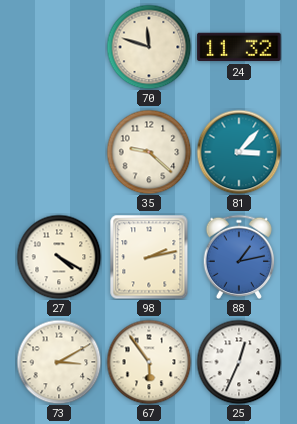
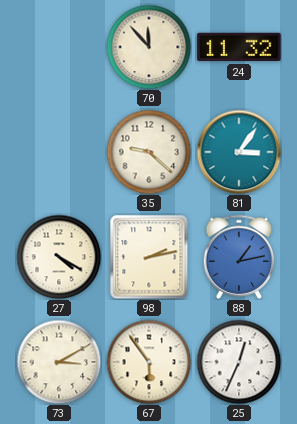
70: 11:48 -> 11:53
81: 3:07 -> 3:06
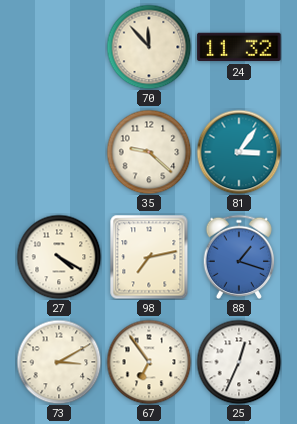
98: 2:13 -> 7:13
88: 1:13 -> 1:18
67: 5:54 -> 6:54
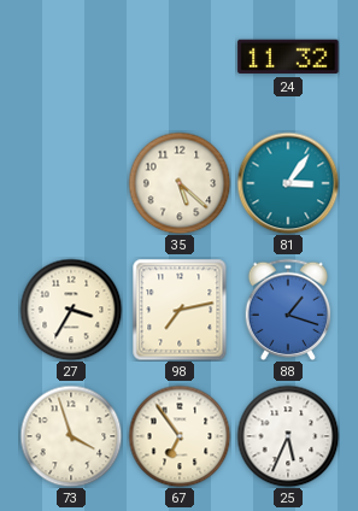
70: 11:53 -> none
35: 9:22 -> 5:22
27: 4:20 -> 3:35
73: 3:10 -> 3:57
25: 12:34 -> 5:34
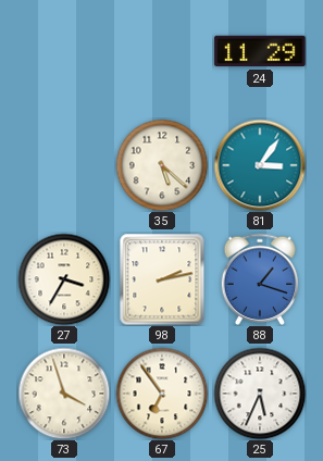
24: 11:32 -> 11:29
98: 7:13 -> 2:13
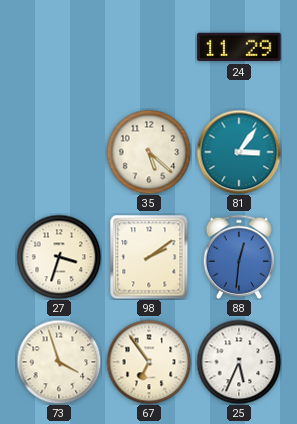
27: 3:35 -> 3:33
98: 2:13 -> 2:09
88: 1:18 -> 12:31
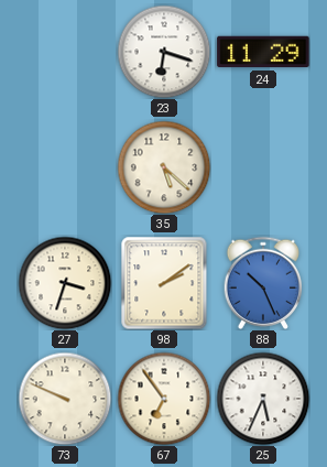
23: none -> 6:18
81: 3:06 -> none
88: 12:31 -> 10:26
73: 3:57 -> 9:49
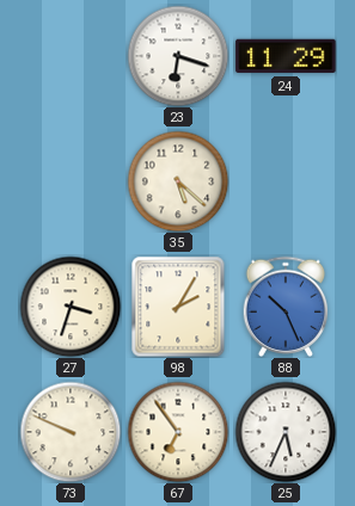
98: 2:09 -> 2:05
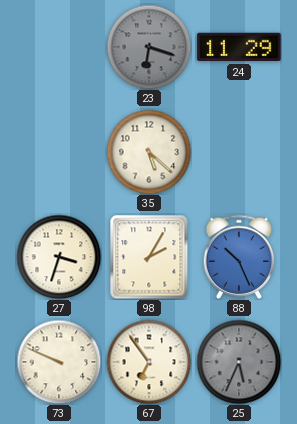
23 dial: white -> grey
25 dial: white -> grey
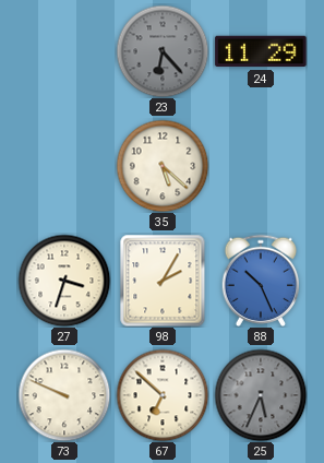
23: 6:18 -> 6:23
67: 6:54 -> 6:52
